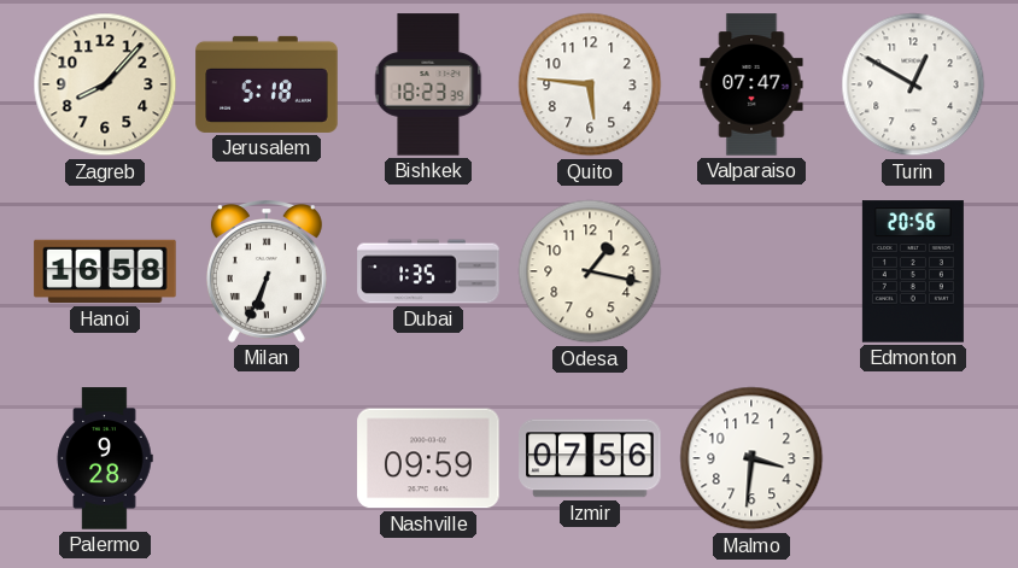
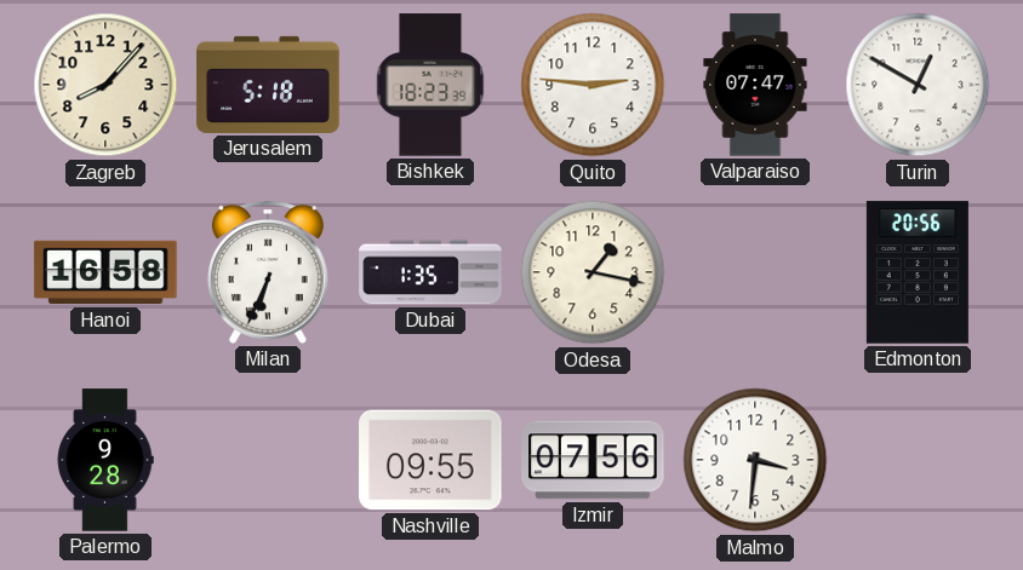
Quito: 5:46 -> 2:46
Nashville: 09:59 -> 09:55
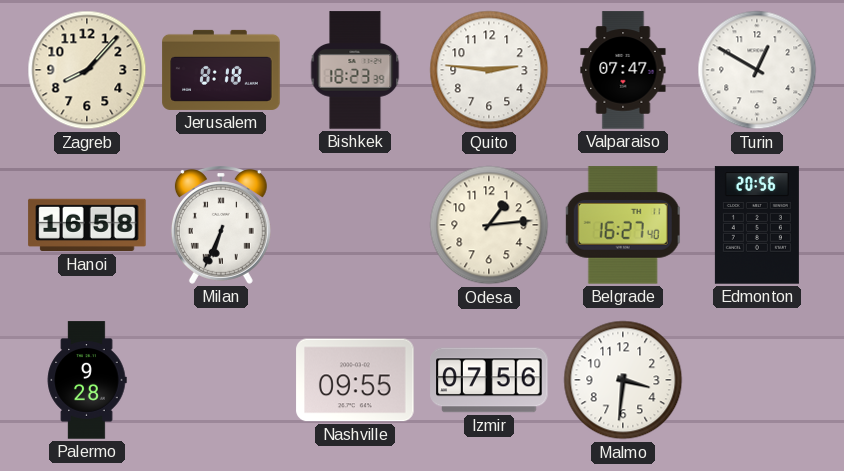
Jerusalem: 5:18 -> 8:18
Dubai: 1:35 -> none
Odesa: 1:17 -> 1:14
Belgrade: none -> 16:27
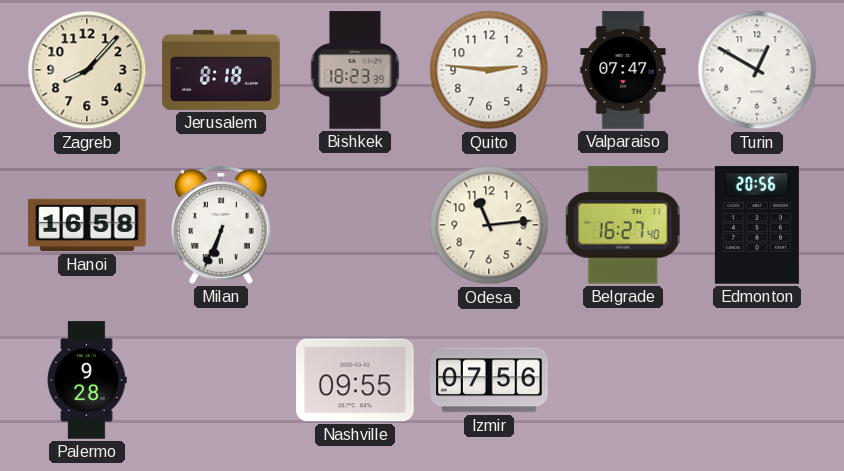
Odesa: 1:14 -> 11:14
Malmo: 3:31 -> none
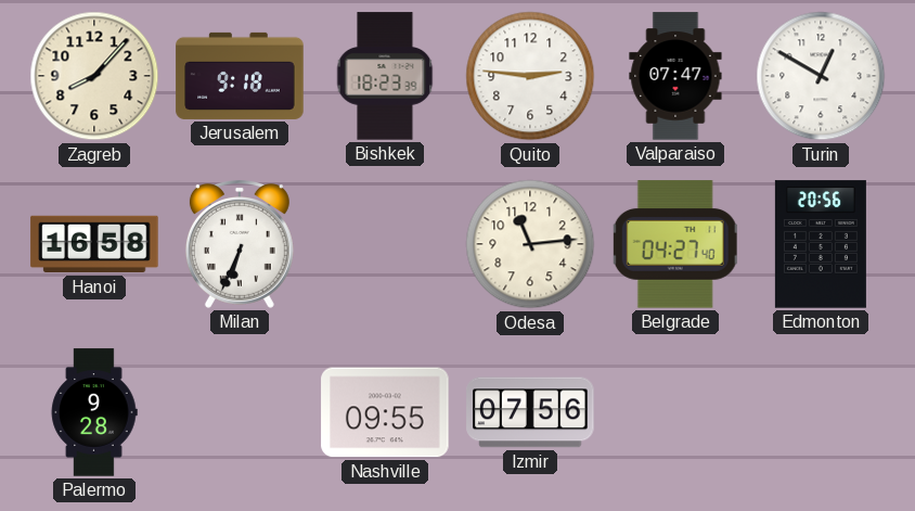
Jerusalem: 8:18 -> 9:18
Belgrade: 16:27 -> 04:27
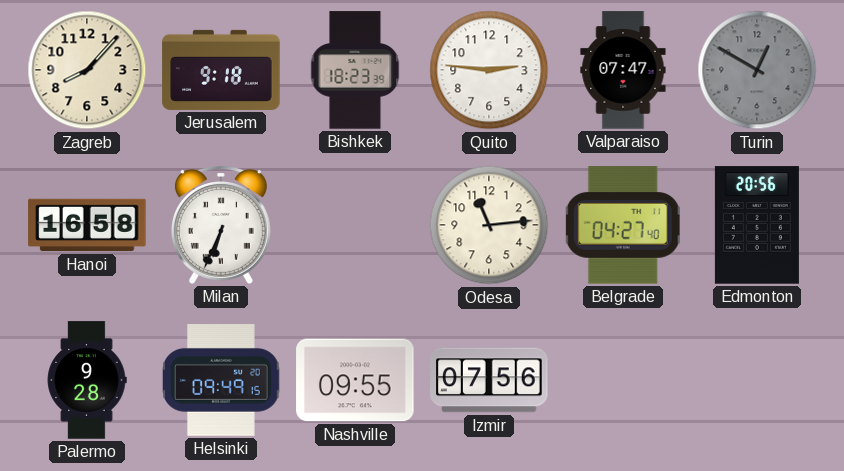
Turin dial: white -> grey
Helsinki: none -> 09:49
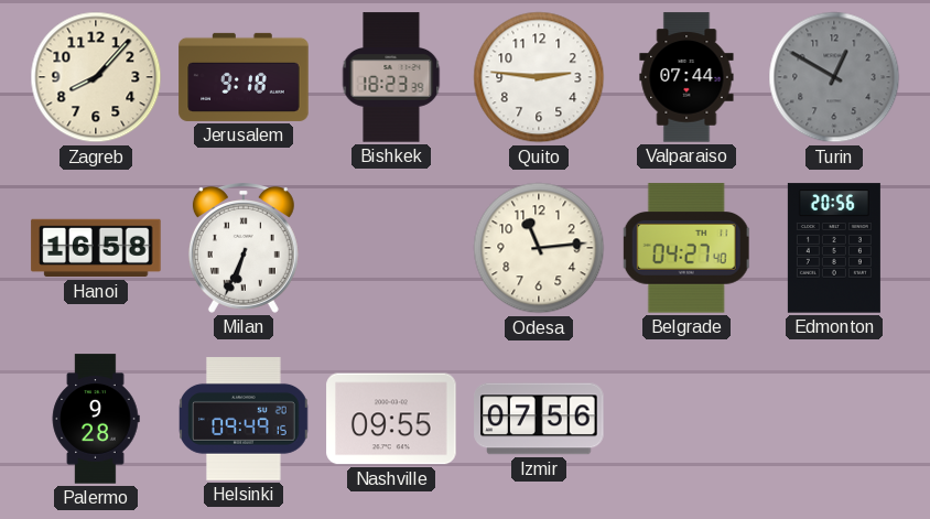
Valparaiso: 07:47 -> 07:44
